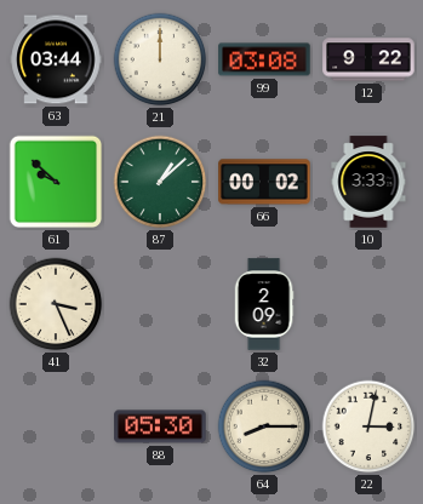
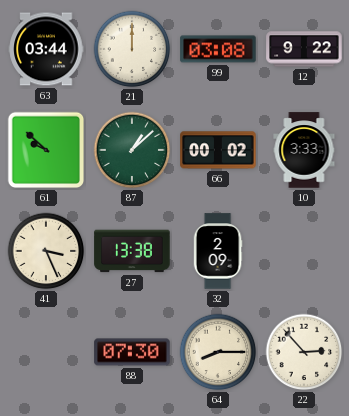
27: none -> 13:38
88: 05:30 -> 07:30
22: 3:02 -> 2:53
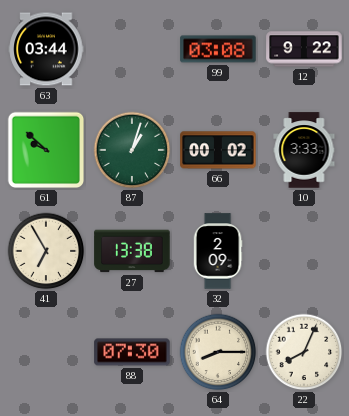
21: 12:00 -> none
87: 1:08 -> 1:03
41: 3:26 -> 6:55
22: 2:53 -> 8:04
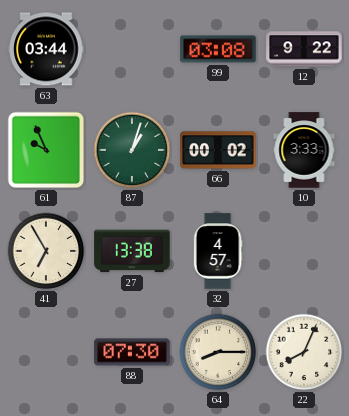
61: 9:52 -> 9:56
32: 2:09 -> 4:57
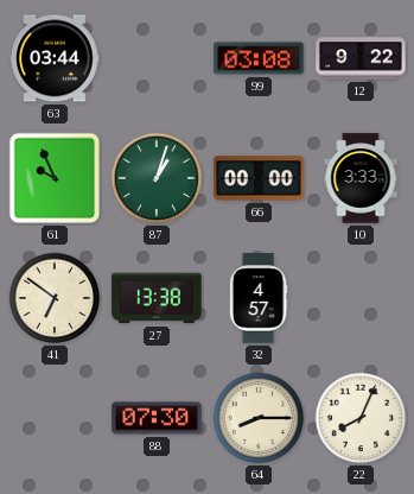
66: 00:02 -> 00:00
41: 6:55 -> 6:51
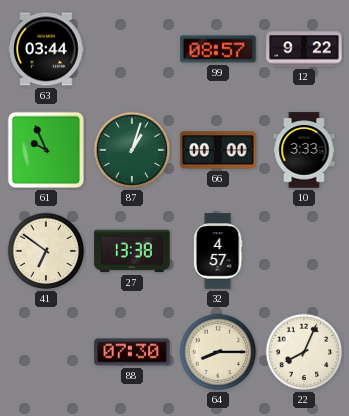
99: 03:08 -> 08:57
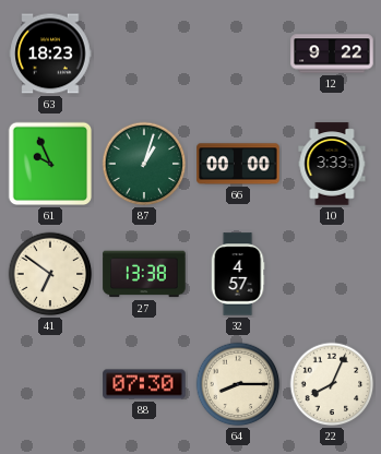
63: 03:44 -> 18:23
99: 08:57 -> none
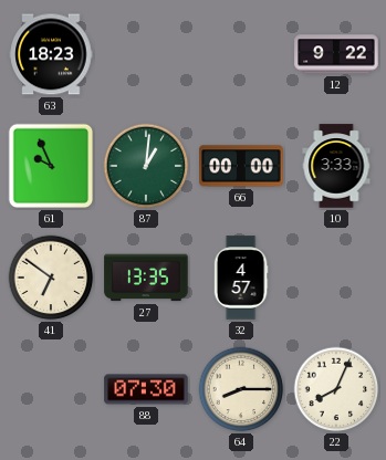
87: 1:03 -> 1:01
27: 13:38 -> 13:35
